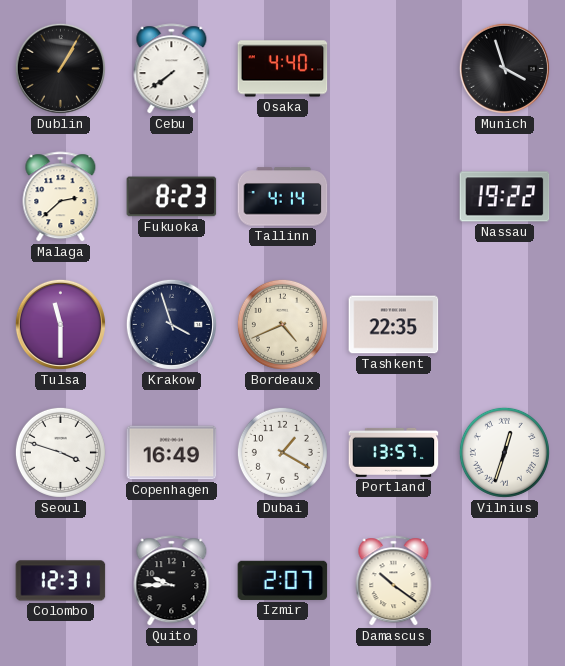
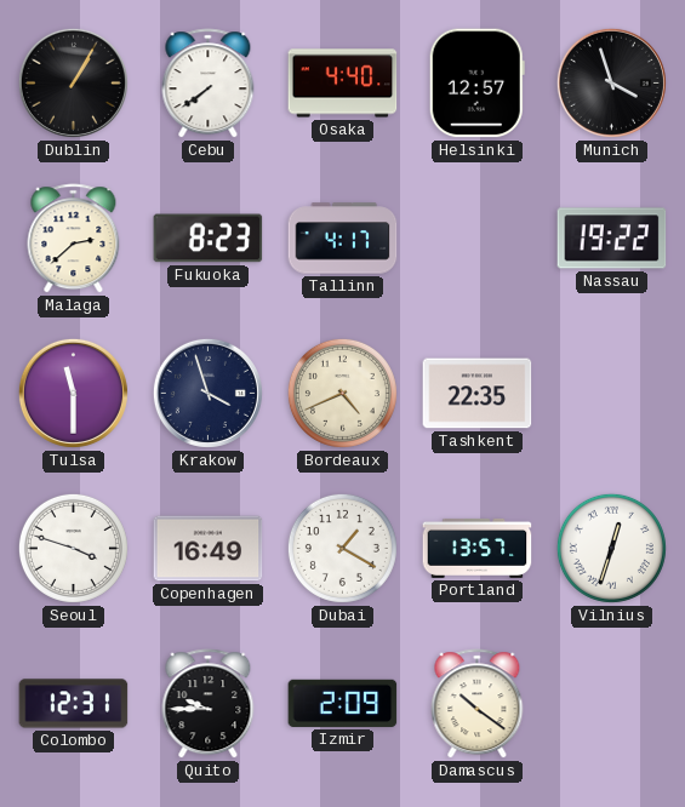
Helsinki: none -> 12:57
Tallinn: 4:14 -> 4:17
Izmir: 2:07 -> 2:09
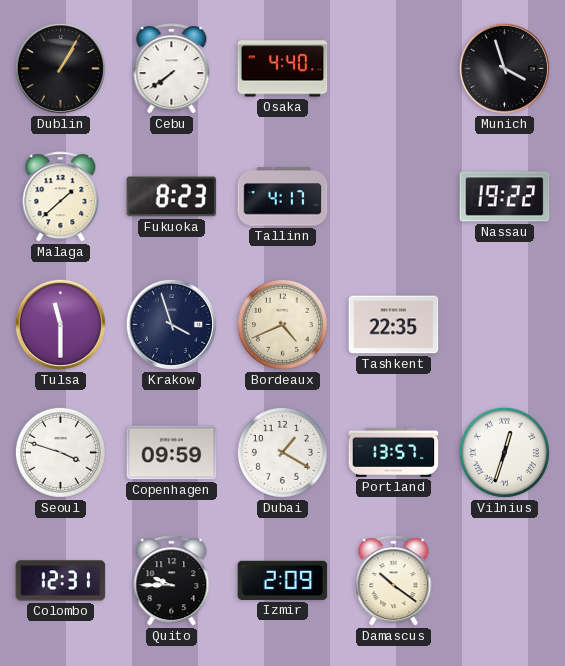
Helsinki: 12:57 -> none
Malaga: 2:38 -> 1:38
Copenhagen: 16:49 -> 09:59
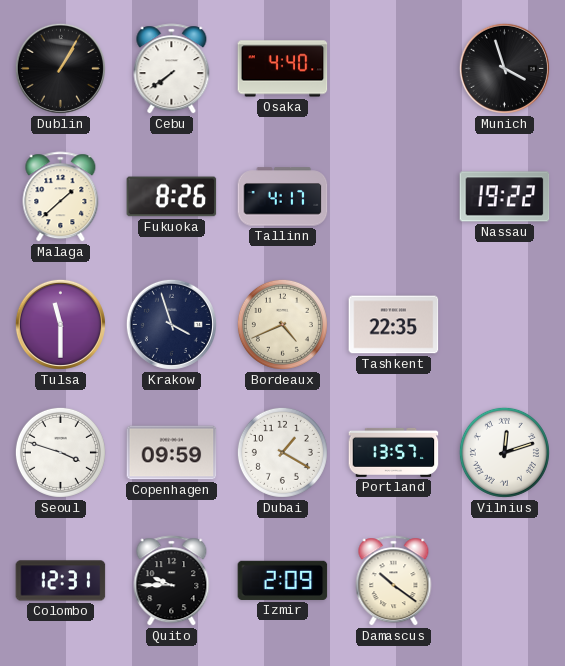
Fukuoka: 8:23 -> 8:26
Vilnius: 12:33 -> 12:12
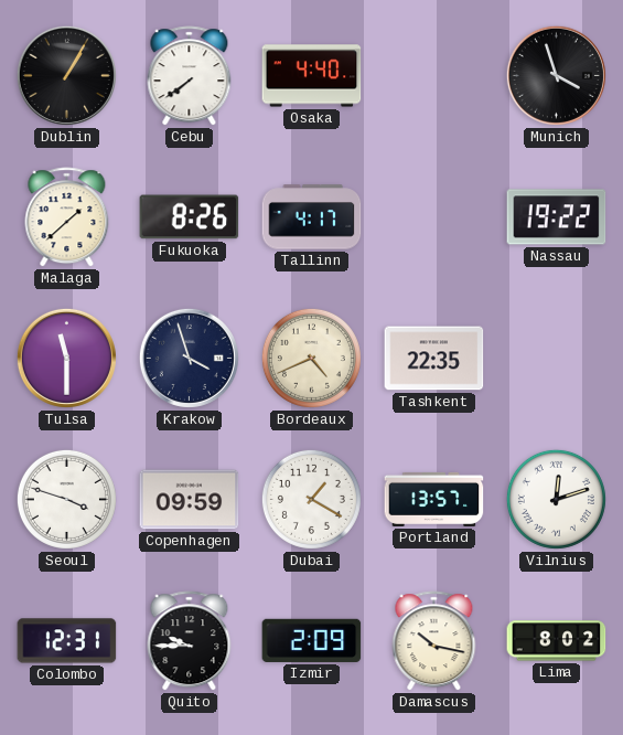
Damascus: 10:21 -> 10:17
Lima: none -> 8:02
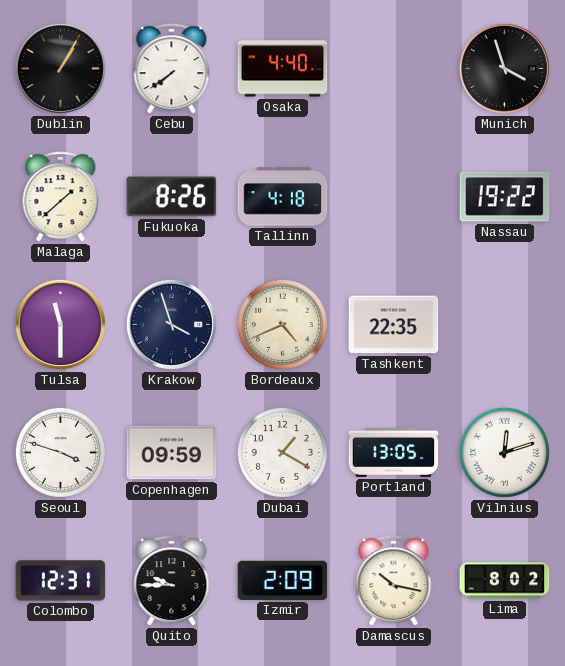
Tallinn: 4:17 -> 4:18
Portland: 13:57 -> 13:05
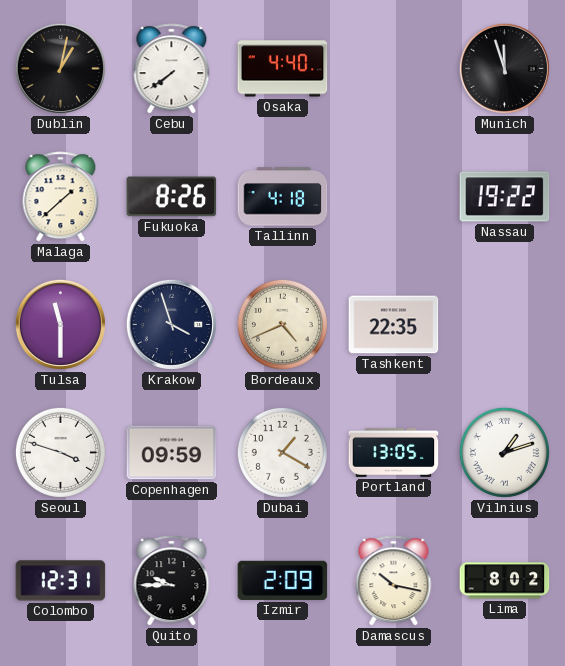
Dublin: 1:05 -> 1:02
Munich: 3:57 -> 11:57
Vilnius: 12:12 -> 1:12
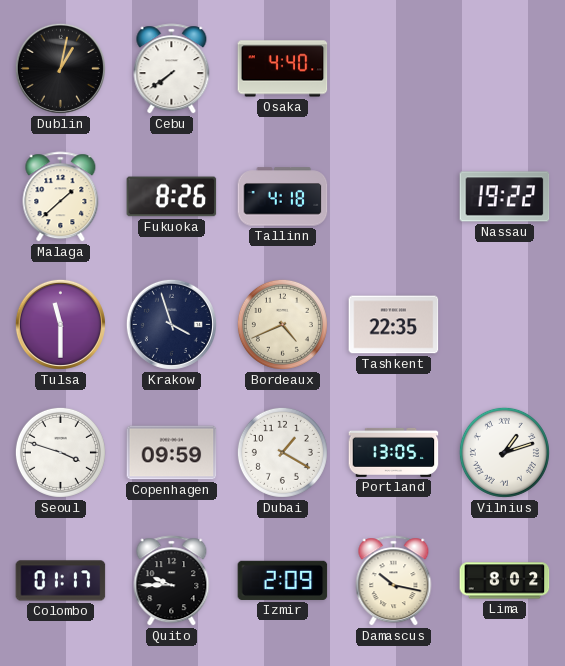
Munich: 11:57 -> none
Colombo: 12:31 -> 01:17
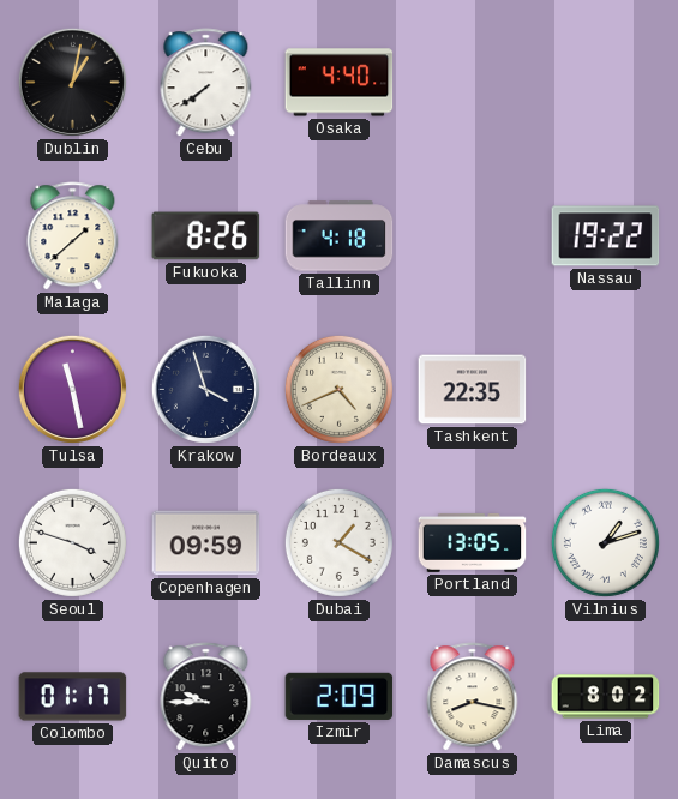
Tulsa: 11:30 -> 11:28
Damascus: 10:17 -> 8:17
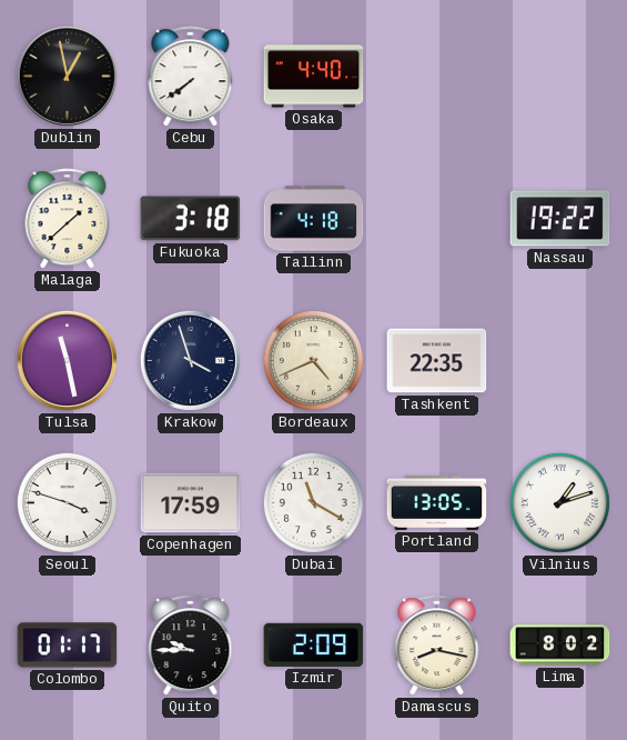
Dublin: 1:02 -> 12:58
Fukuoka: 8:26 -> 3:18
Copenhagen: 09:59 -> 17:59
Dubai: 1:20 -> 11:20
